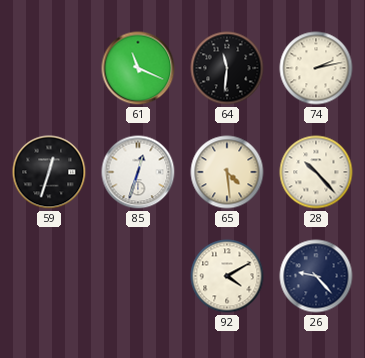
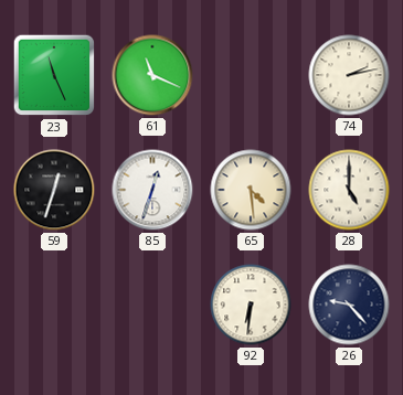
23: none -> 11:26
64: 11:31 -> none
28: 10:23 -> 5:00
92: 4:10 -> 6:31
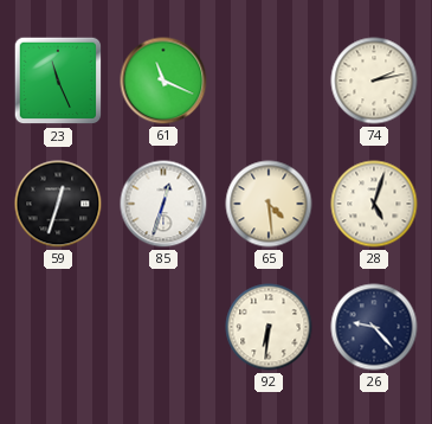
28: 5:00 -> 5:03
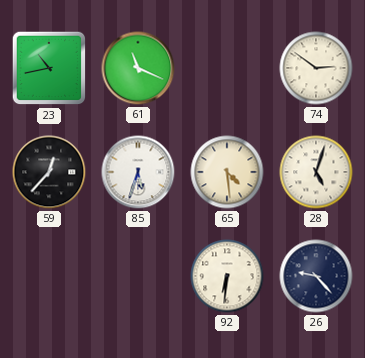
23: 11:26 -> 10:43
74: 2:13 -> 2:51
59: 12:33 -> 12:37
85: 12:33 -> 5:33
